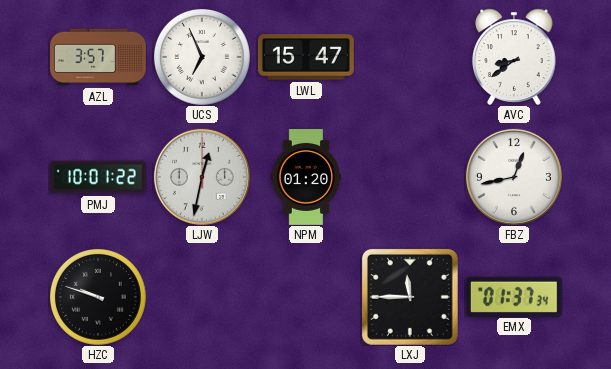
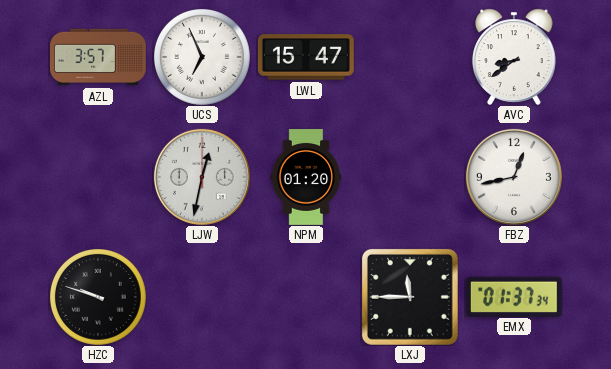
PMJ: 10:01 -> none
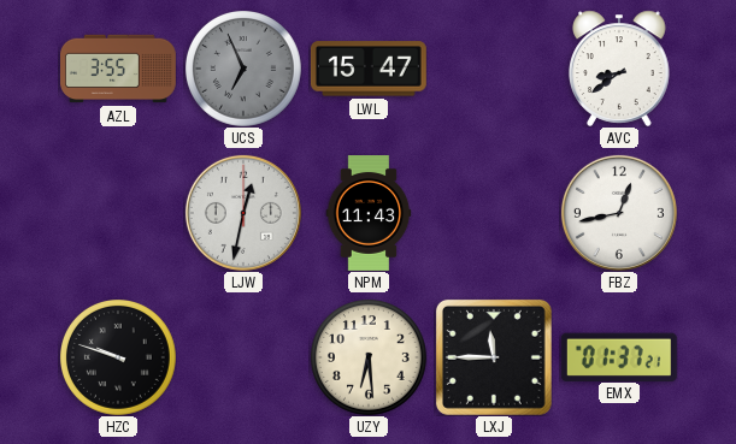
AZL: 3:57 -> 3:55
UCS dial: white -> grey
NPM: 01:20 -> 11:43
UZY: none -> 6:29
EMX: 01:37:34 -> 01:37:21
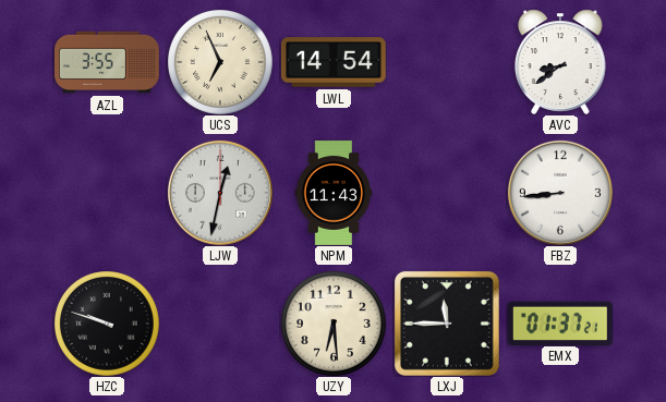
UCS dial: grey -> cream
LWL: 15:47 -> 14:54
FBZ: 12:43 -> 8:44
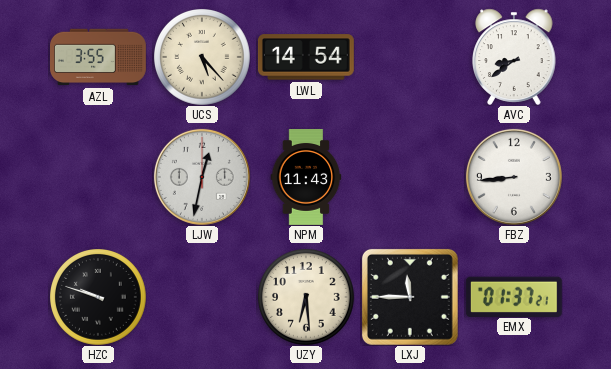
UCS: 6:56 -> 5:23
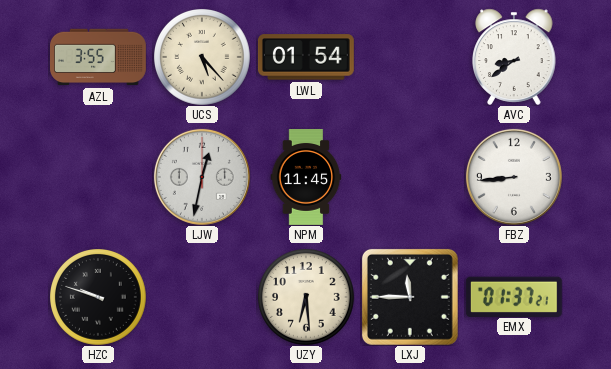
LWL: 14:54 -> 01:54
NPM: 11:43 -> 11:45
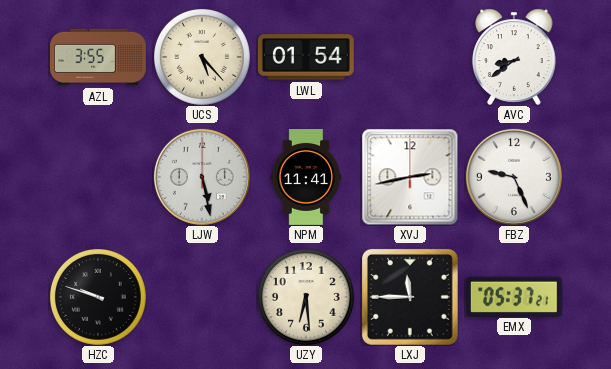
LJW: 12:32 -> 5:28
NPM: 11:45 -> 11:41
XVJ: none -> 2:43
FBZ: 8:44 -> 9:26
EMX: 01:37 -> 05:37
